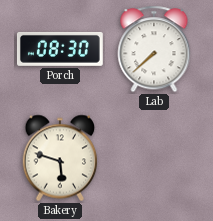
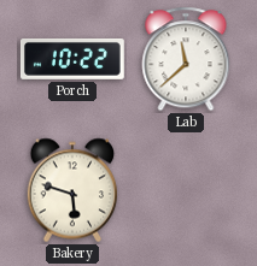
Porch: 08:30 -> 10:22
Lab: 7:38 -> 11:38
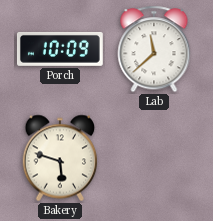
Porch: 10:22 -> 10:09
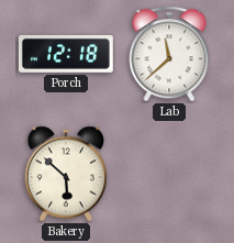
Porch: 10:09 -> 12:18
Bakery: 5:48 -> 5:52
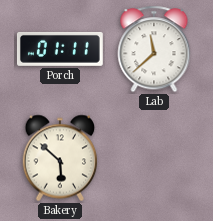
Porch: 12:18 -> 01:11
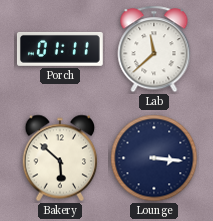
Lounge: none -> 3:16
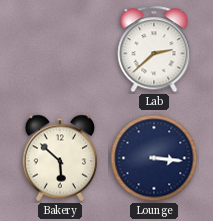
Porch: 01:11 -> none
Lab: 11:38 -> 2:38
